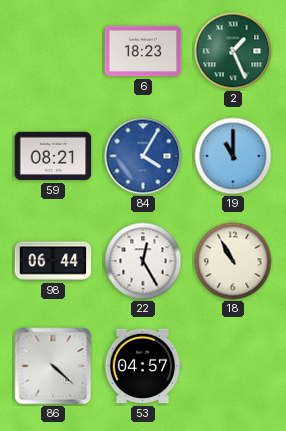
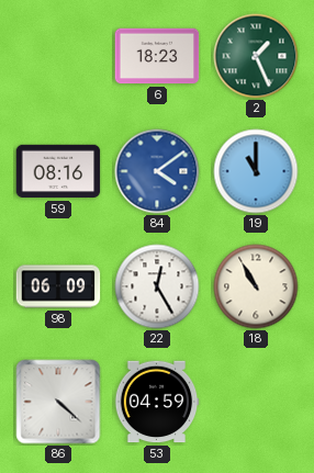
59: 08:21 -> 08:16
84: 4:05 -> 4:09
98: 06:44 -> 06:09
53: 04:57 -> 04:59
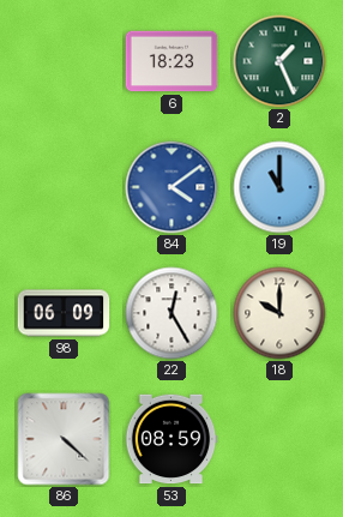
59: 08:16 -> none
18: 10:55 -> 10:00
53: 04:59 -> 08:59
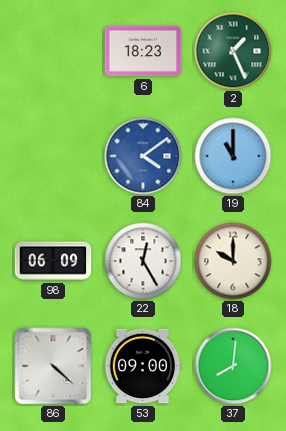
53: 08:59 -> 09:00
37: none -> 8:01
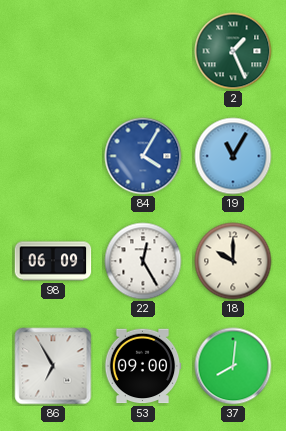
6: 18:23 -> none
84: 4:09 -> 4:05
19: 11:00 -> 11:05
86: 4:22 -> 6:55
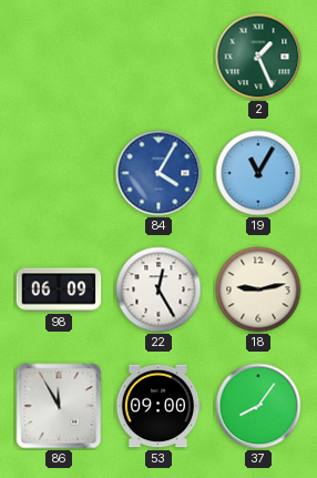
18: 10:00 -> 9:13
86: 6:55 -> 11:55
37: 8:01 -> 8:06
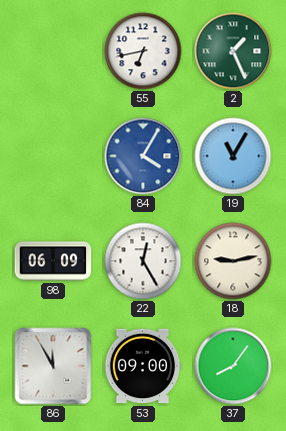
55: none -> 6:43
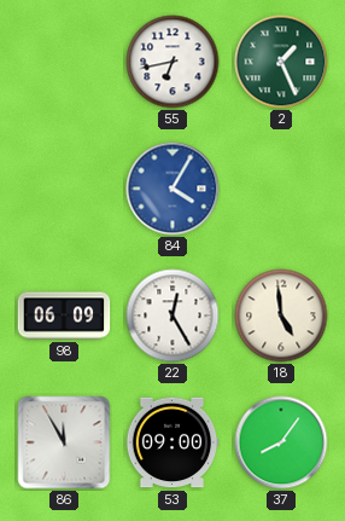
19: 11:05 -> none
18: 9:13 -> 4:59
